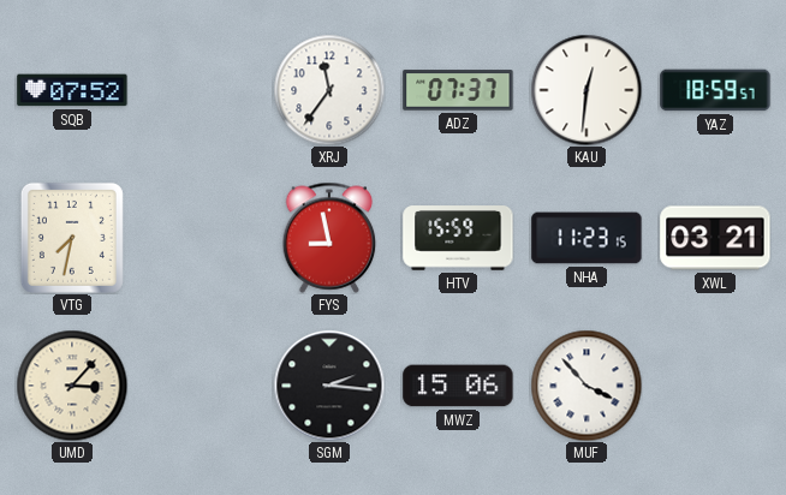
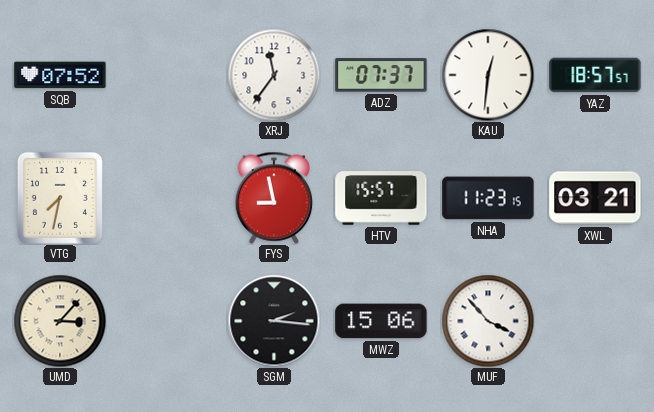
YAZ: 18:59 -> 18:57
HTV: 15:59 -> 15:57
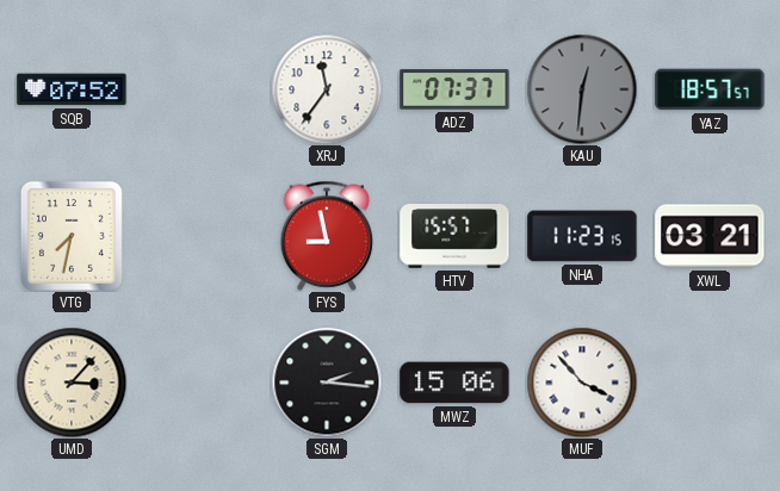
KAU dial: white -> grey
